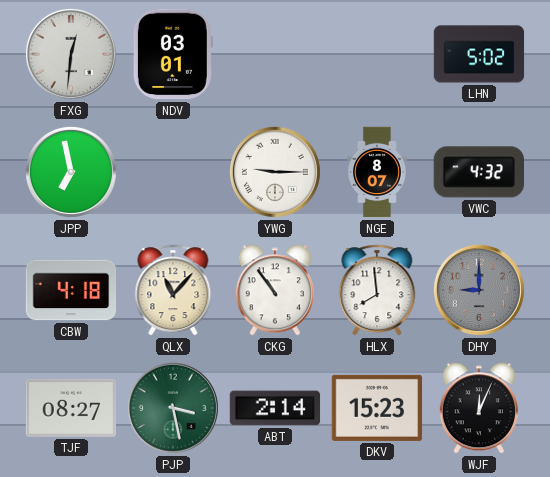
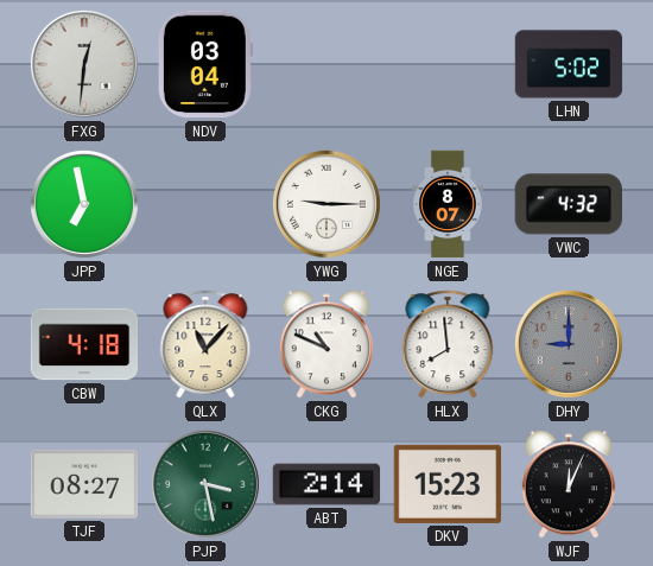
NDV: 03:01 -> 03:04
CKG: 10:54 -> 10:49
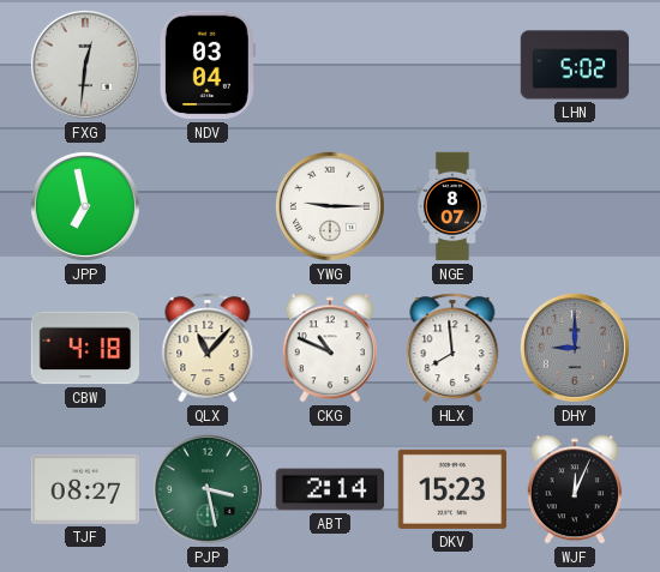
VWC: 4:32 -> none
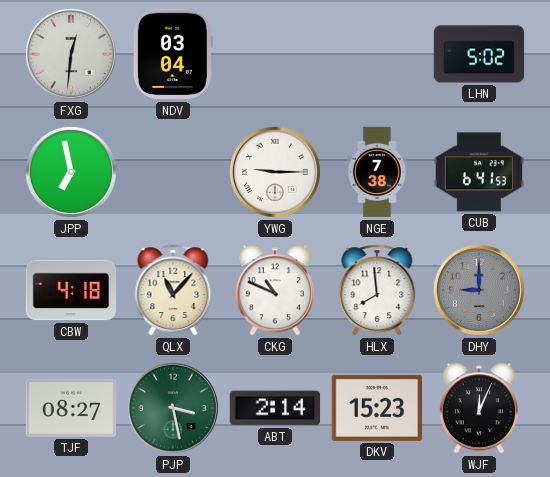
NGE: 8:07 -> 7:38
CUB: none -> 6:41
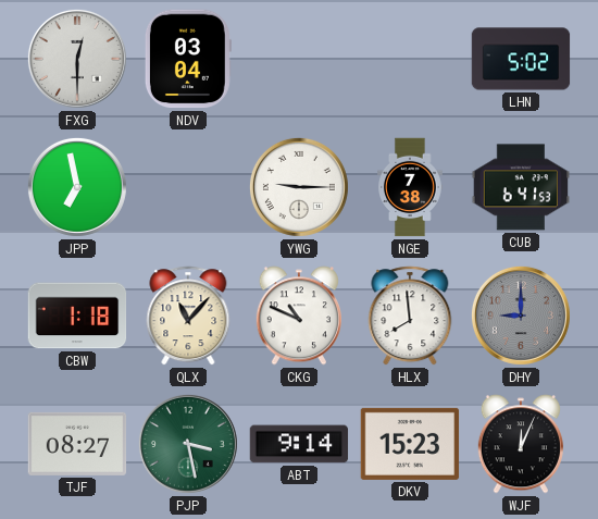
FXG: 12:31 -> 12:30
CBW: 4:18 -> 1:18
ABT: 2:14 -> 9:14
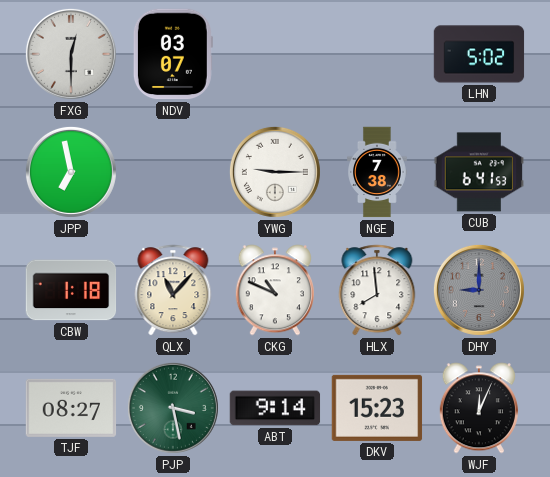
NDV: 03:04 -> 03:07
